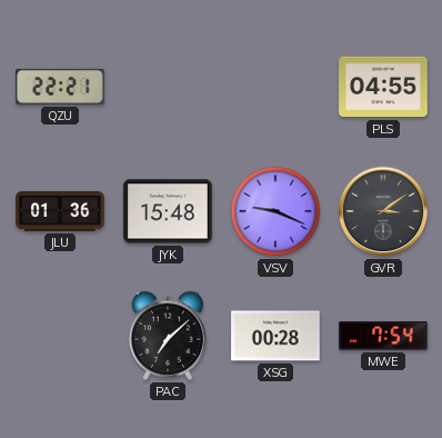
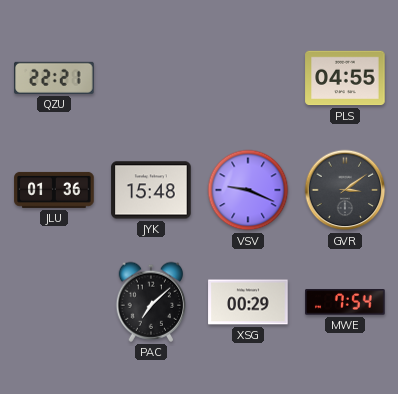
XSG: 00:28 -> 00:29
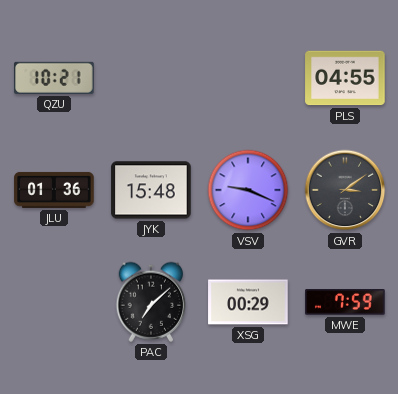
QZU: 22:21 -> 10:21
MWE: 7:54 -> 7:59
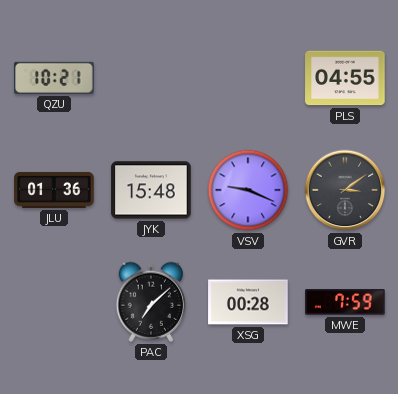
XSG: 00:29 -> 00:28
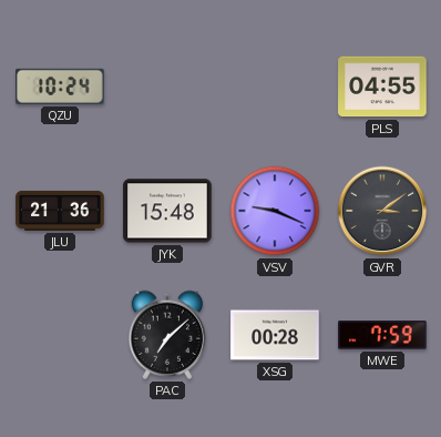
QZU: 10:21 -> 10:24
JLU: 01:36 -> 21:36
